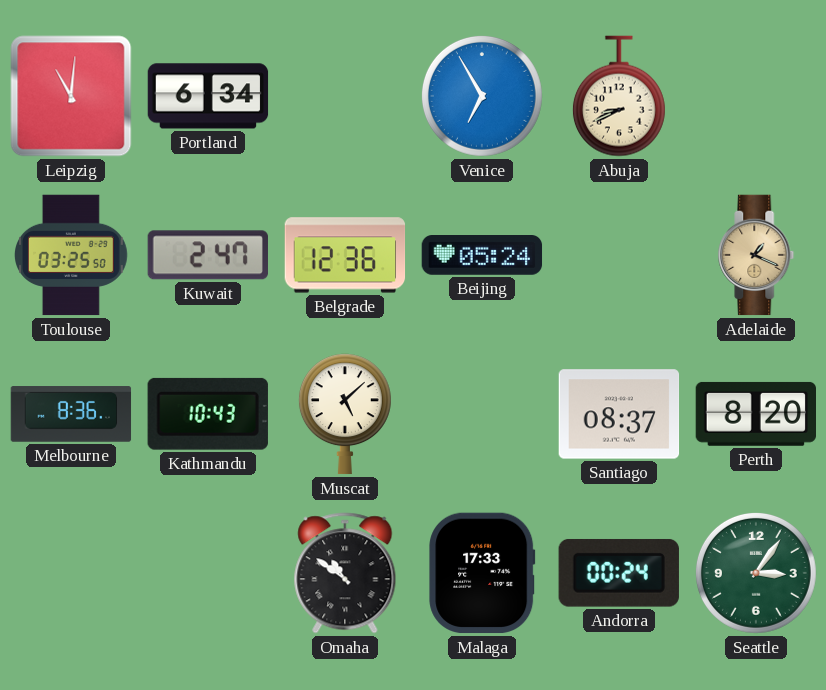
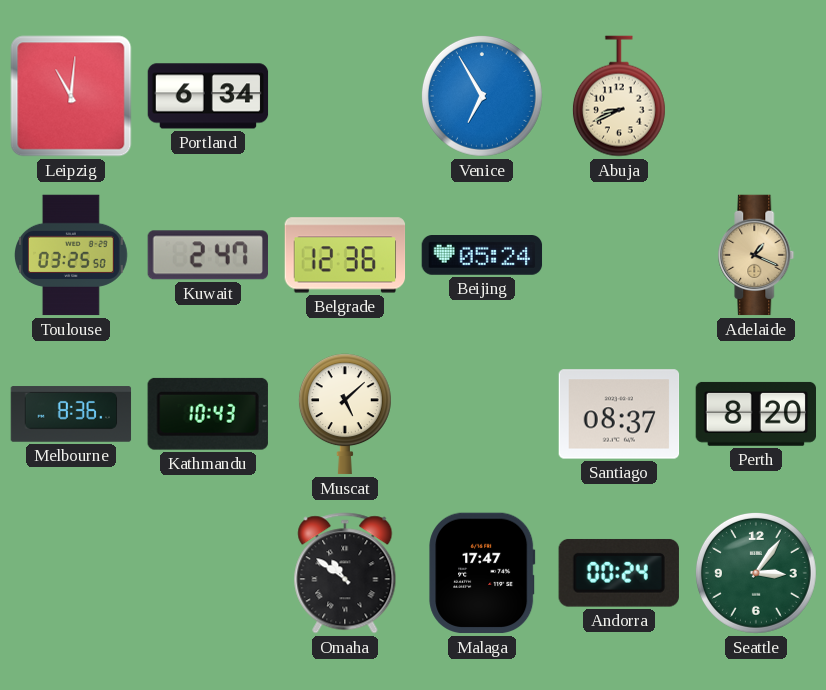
Malaga: 17:33 -> 17:47
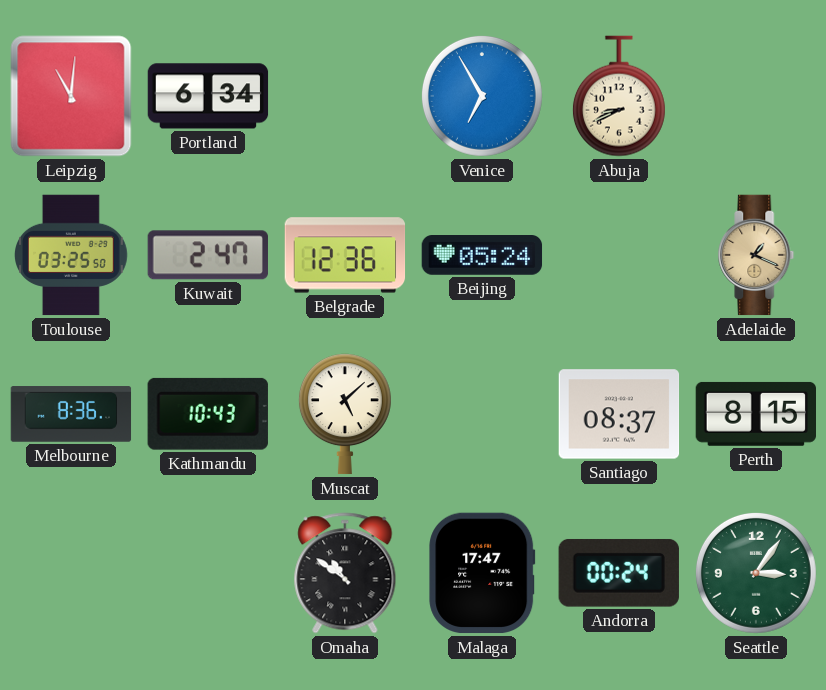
Perth: 8:20 -> 8:15
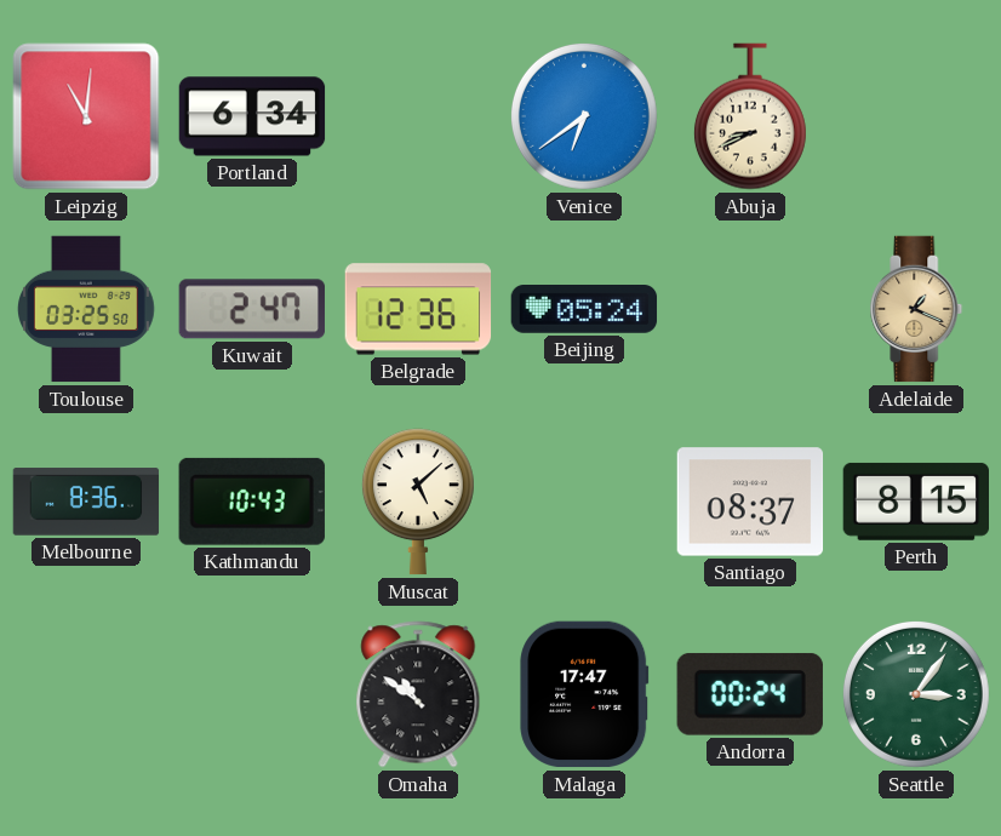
Venice: 6:55 -> 6:39
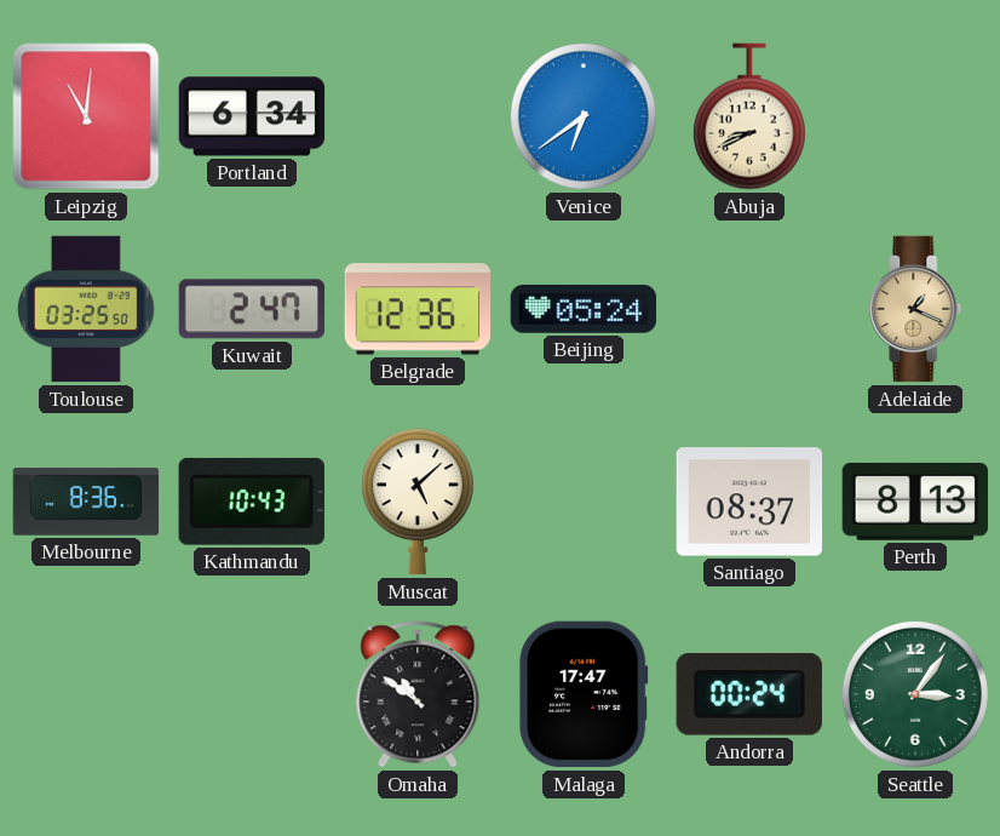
Perth: 8:15 -> 8:13
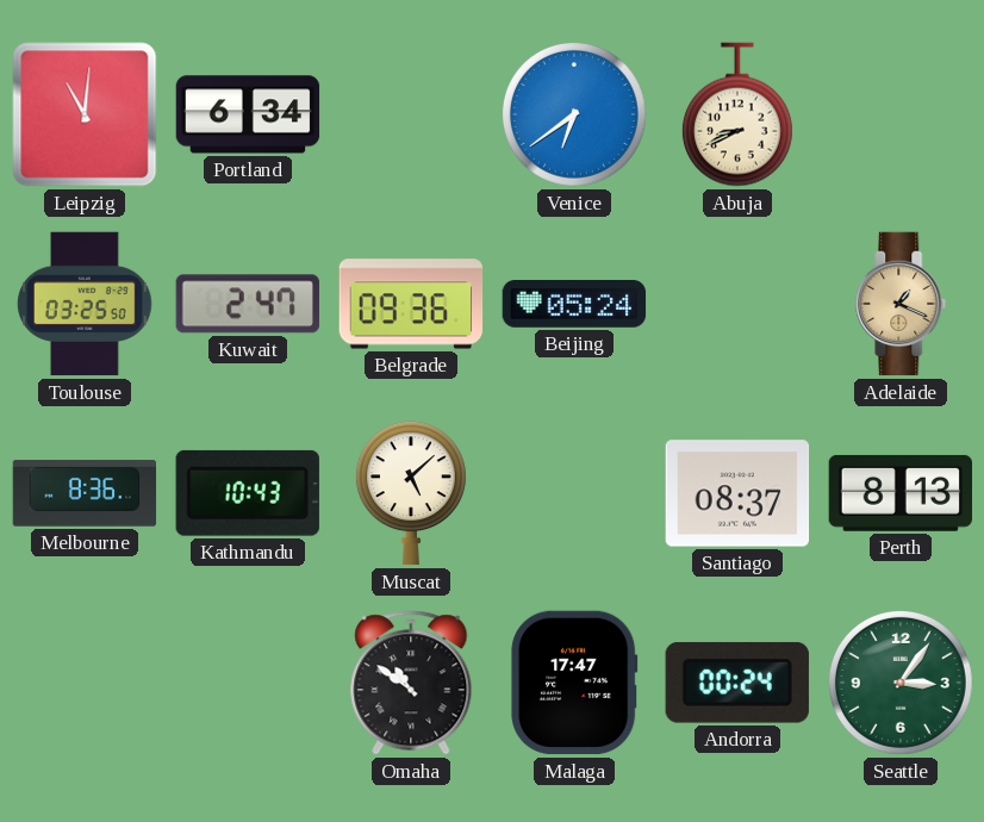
Belgrade: 12:36 -> 09:36
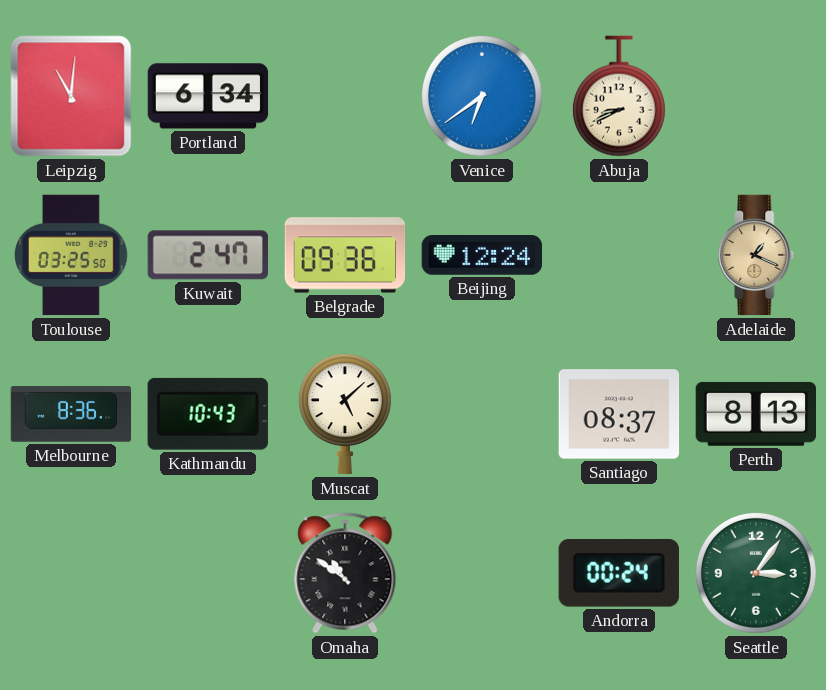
Beijing: 05:24 -> 12:24
Malaga: 17:47 -> none
